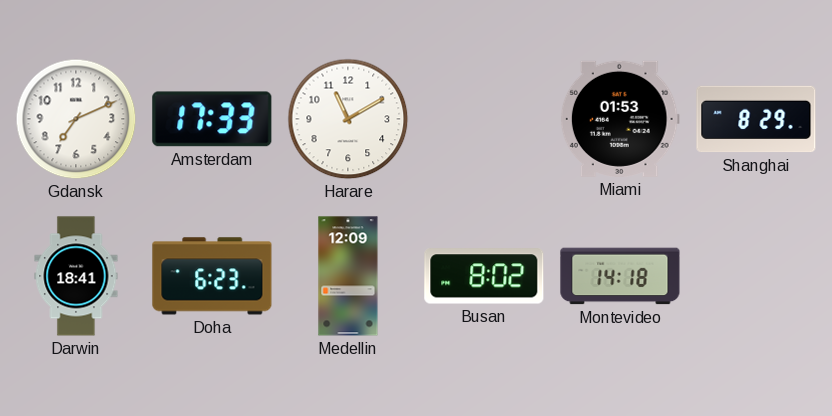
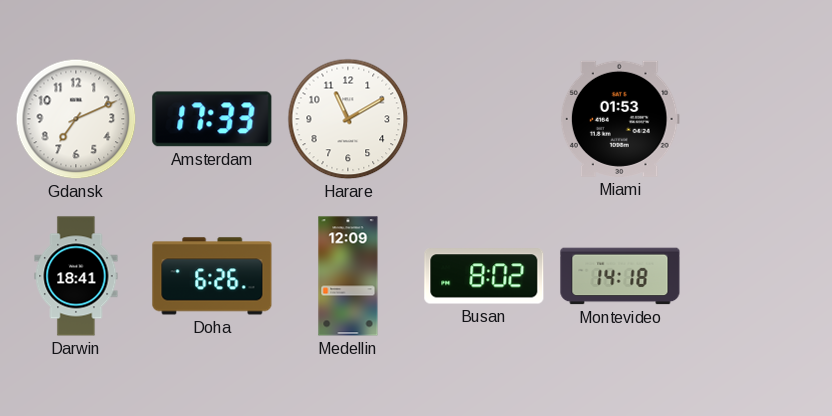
Shanghai: 8:29 -> none
Doha: 6:23 -> 6:26
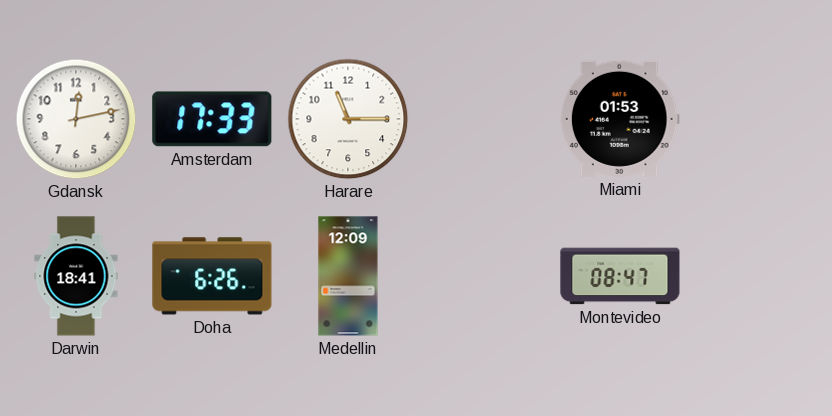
Gdansk: 7:11 -> 12:13
Harare: 11:10 -> 11:15
Busan: 8:02 -> none
Montevideo: 14:18 -> 08:47
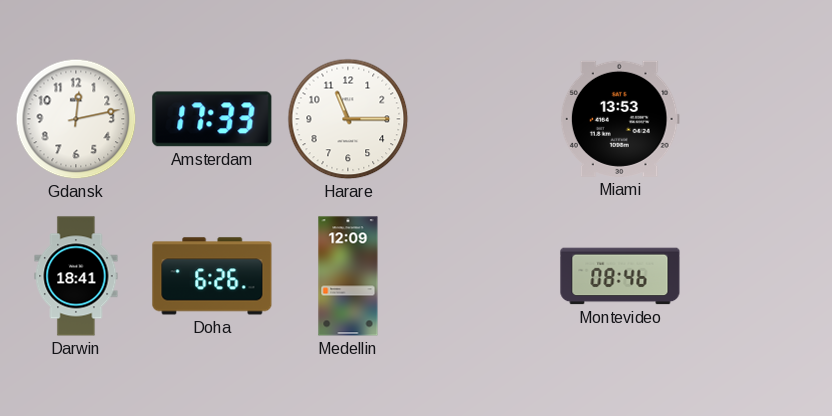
Miami: 01:53 -> 13:53
Montevideo: 08:47 -> 08:46
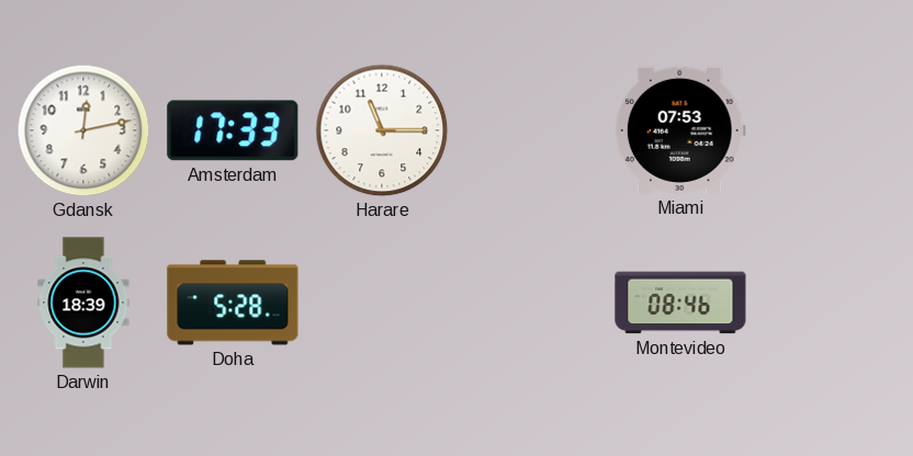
Miami: 13:53 -> 07:53
Darwin: 18:41 -> 18:39
Doha: 6:26 -> 5:28
Medellin: 12:09 -> none
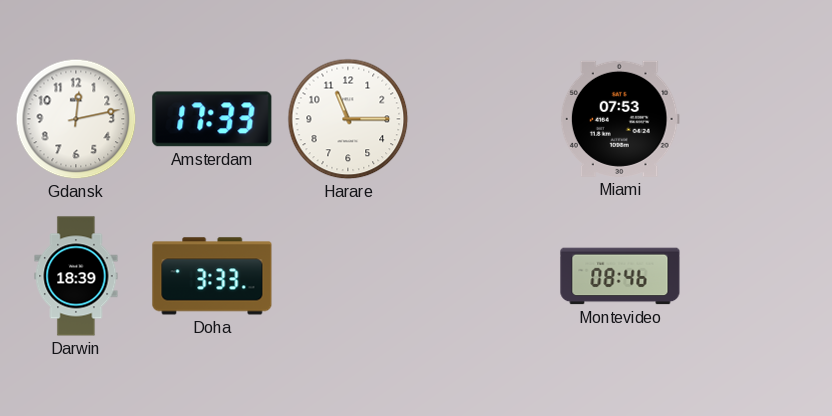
Doha: 5:28 -> 3:33
